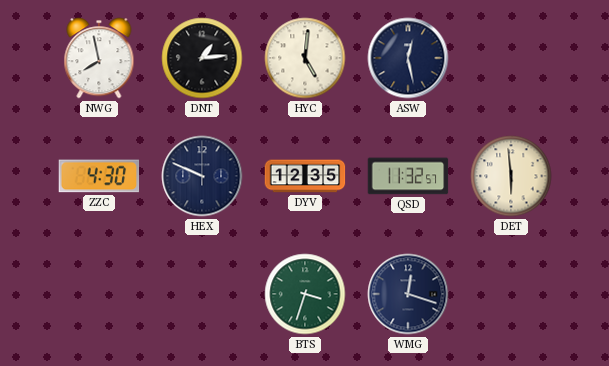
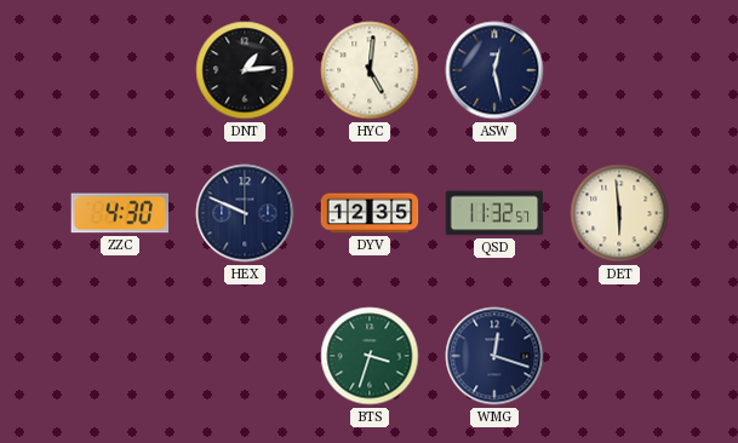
NWG: 7:58 -> none
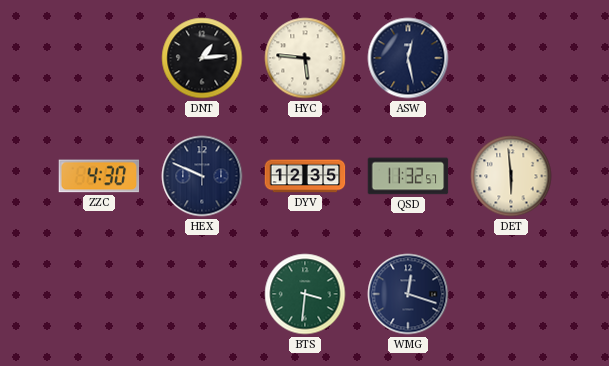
HYC: 5:01 -> 5:46
BTS: 3:33 -> 3:31
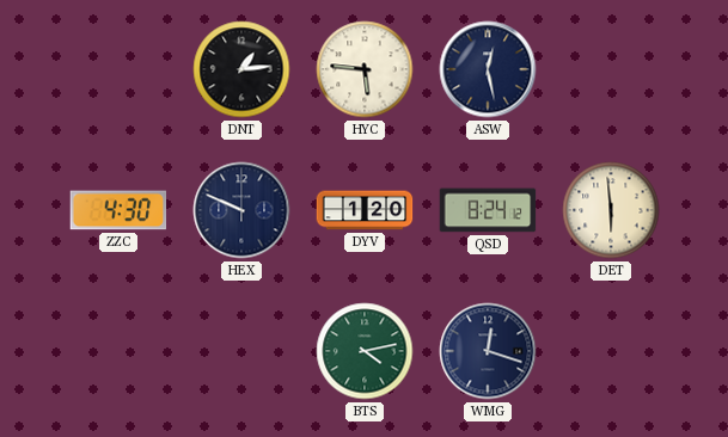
DYV: 12:35 -> 1:20
QSD: 11:32 -> 8:24
BTS: 3:31 -> 4:13
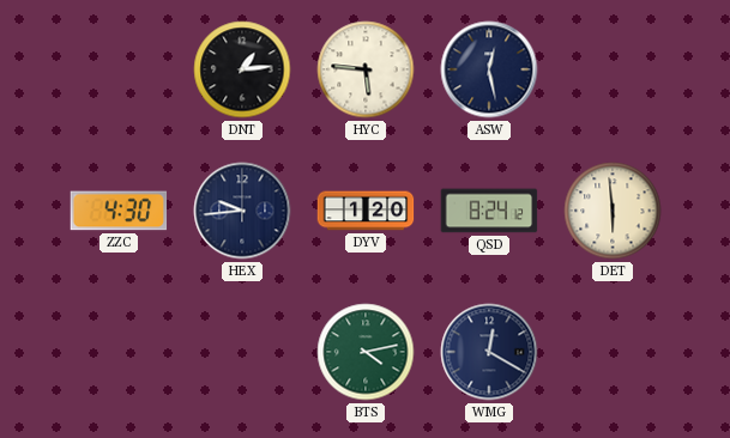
HEX: 9:49 -> 9:44
WMG: 12:18 -> 12:20
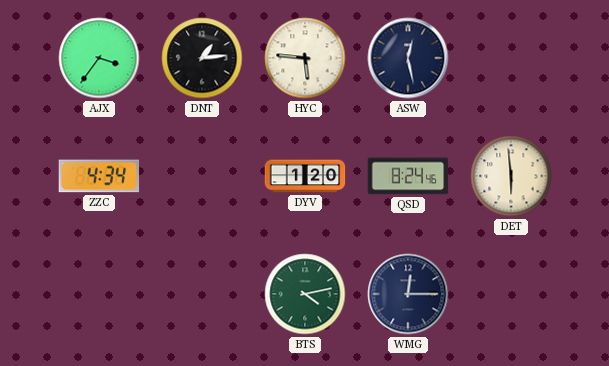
AJX: none -> 3:36
ZZC: 4:30 -> 4:34
HEX: 9:44 -> none
QSD: 8:24:12 -> 8:24:46
WMG: 12:20 -> 12:15
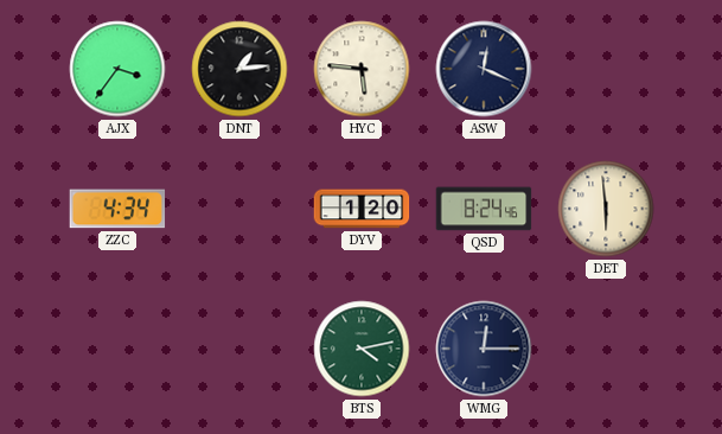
ASW: 12:28 -> 12:19
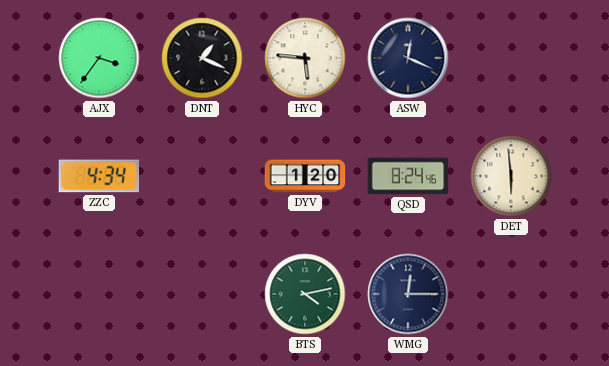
DNT: 1:14 -> 1:19
